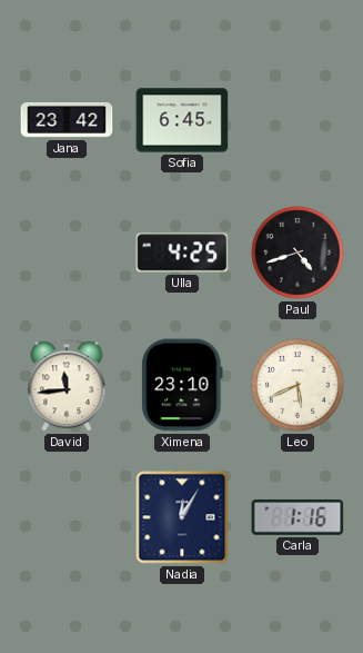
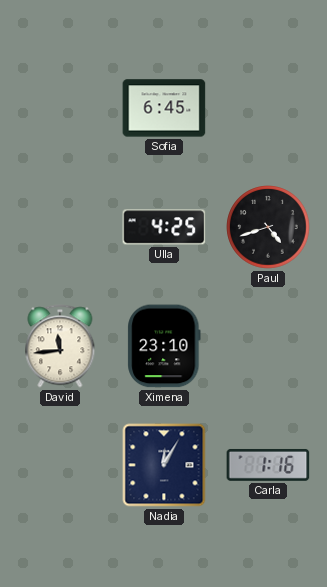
Jana: 23:42 -> none
Leo: 5:41 -> none
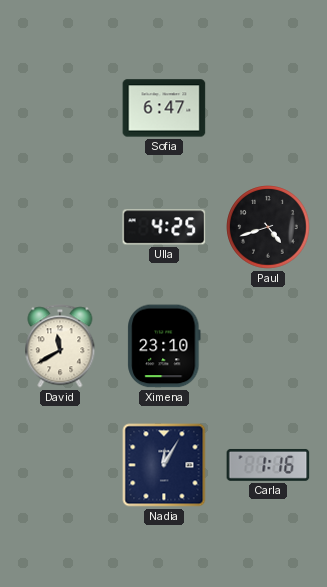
Sofia: 6:45 -> 6:47
David: 11:44 -> 11:40
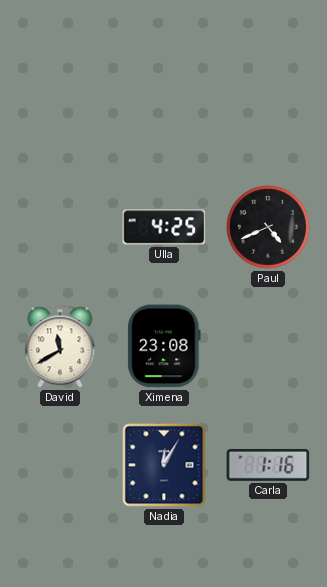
Sofia: 6:47 -> none
Paul: 4:42 -> 4:41
Ximena: 23:10 -> 23:08
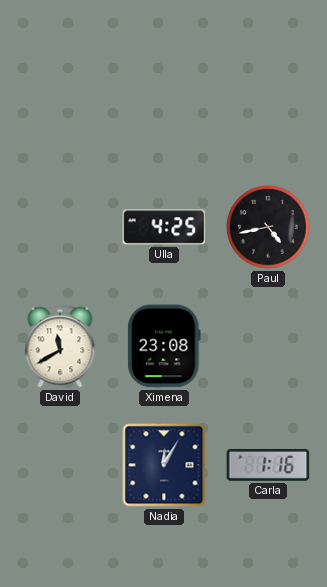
Paul: 4:41 -> 4:43
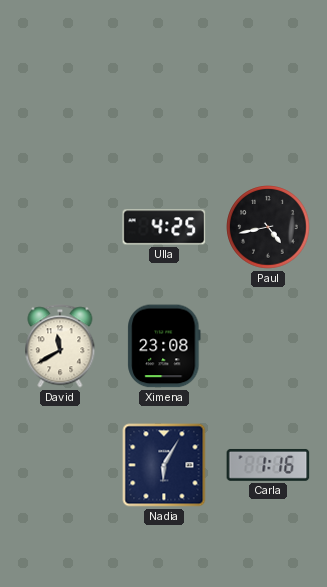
Nadia: 12:05 -> 6:05
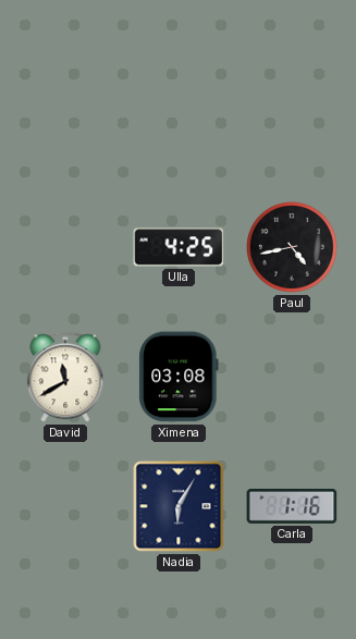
Ximena: 23:08 -> 03:08
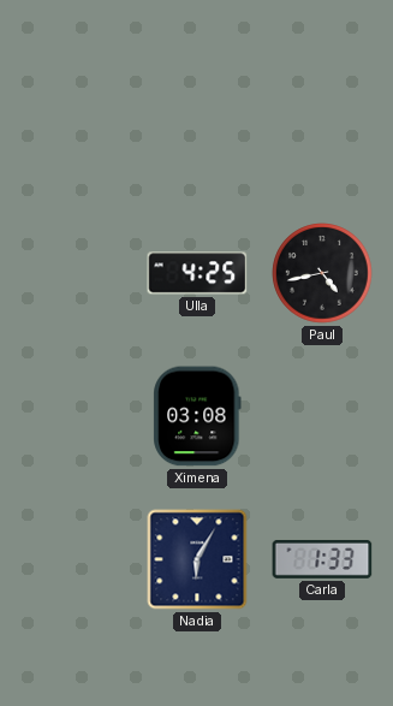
David: 11:40 -> none
Carla: 1:16 -> 1:33
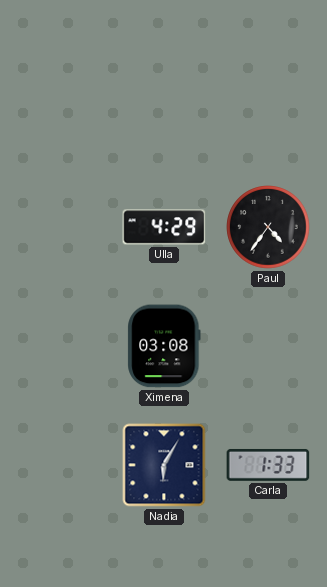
Ulla: 4:25 -> 4:29
Paul: 4:43 -> 4:36
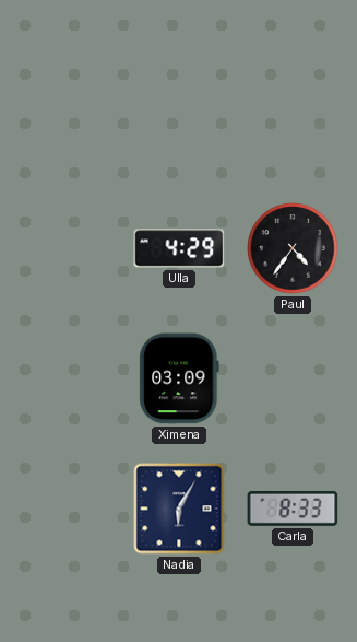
Ximena: 03:08 -> 03:09
Carla: 1:33 -> 8:33
